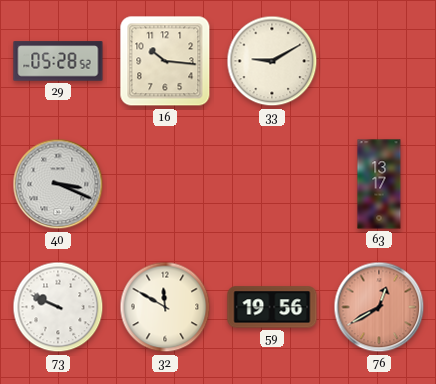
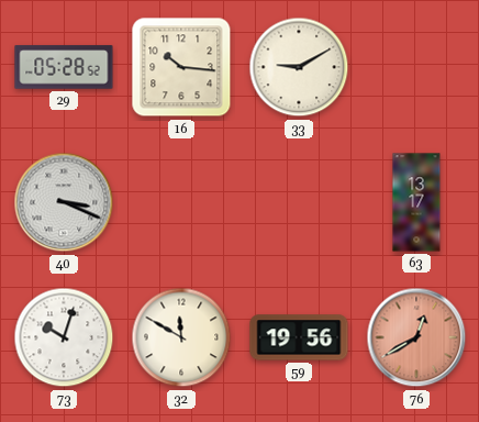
73: 9:49 -> 10:03
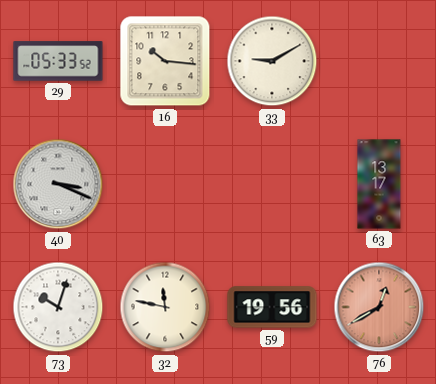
29: 05:28 -> 05:33
32: 11:50 -> 11:47
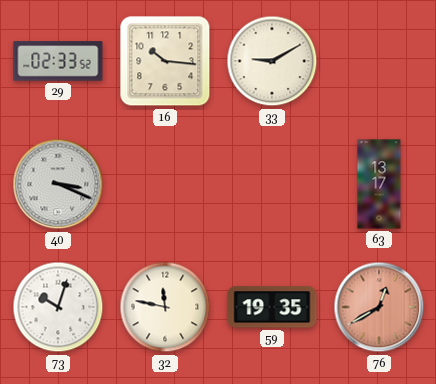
29: 05:33 -> 02:33
59: 19:56 -> 19:35
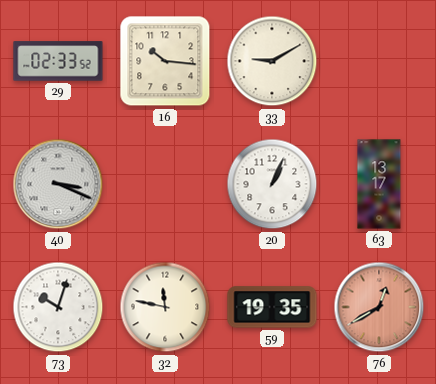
20: none -> 1:04
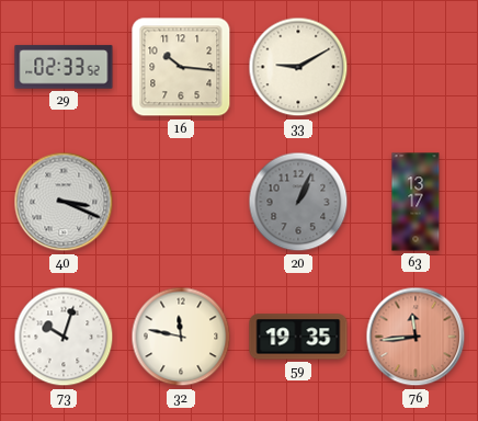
20 dial: white -> grey
76: 12:40 -> 11:44
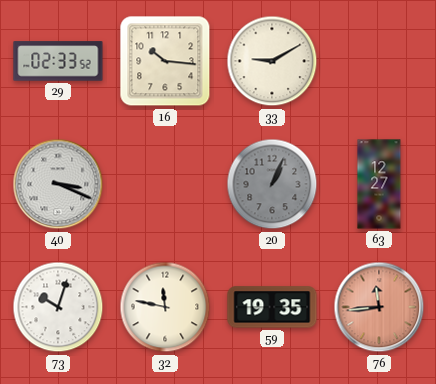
63: 13:17 -> 12:27
